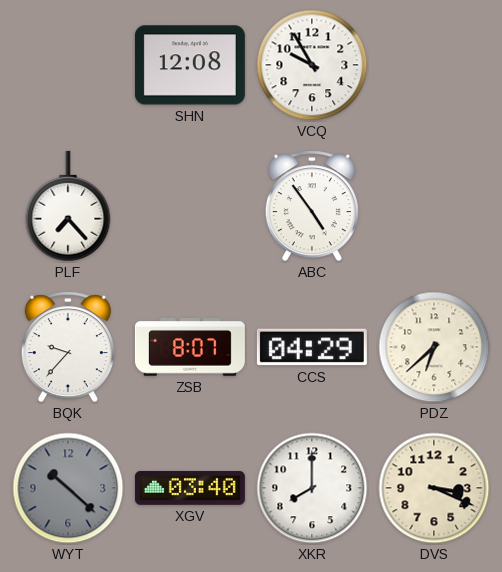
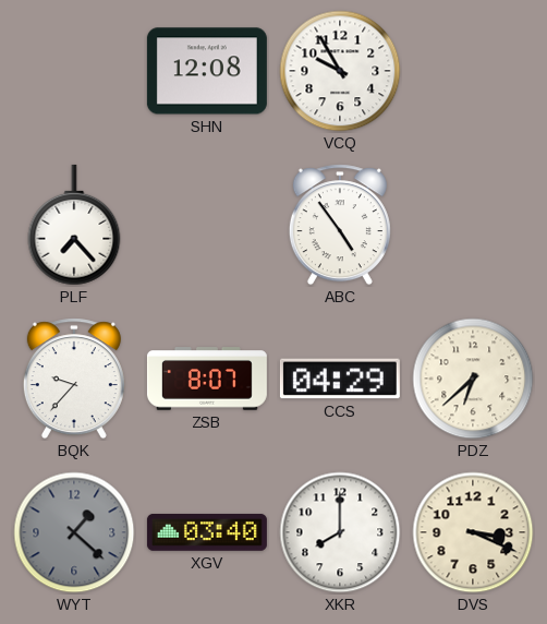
WYT: 10:22 -> 1:22
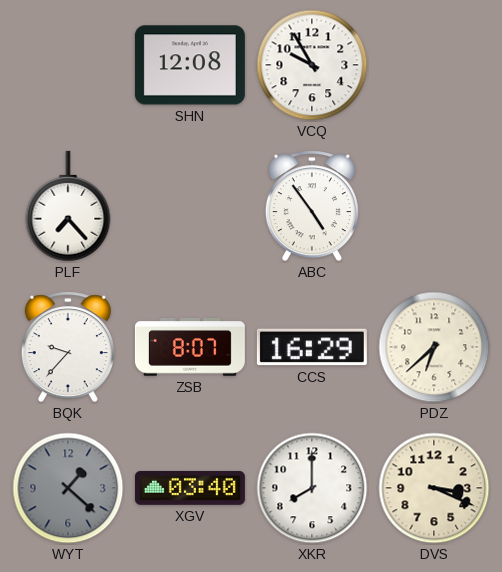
CCS: 04:29 -> 16:29
